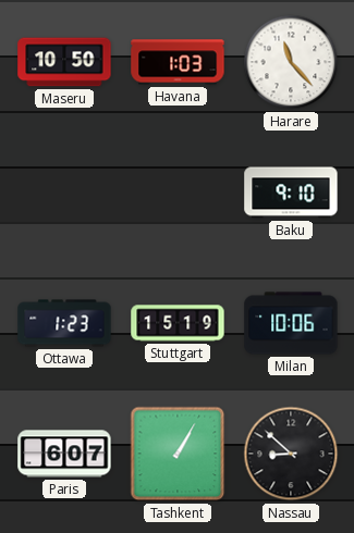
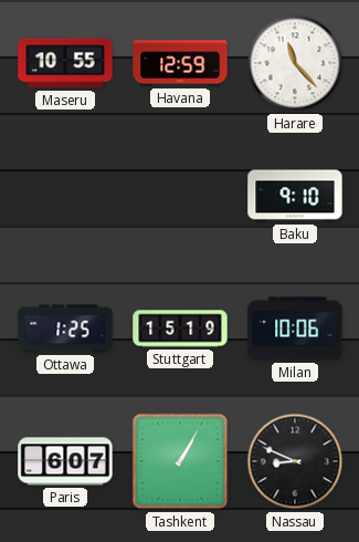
Maseru: 10:50 -> 10:55
Havana: 1:03 -> 12:59
Ottawa: 1:23 -> 1:25
Nassau: 8:52 -> 8:49
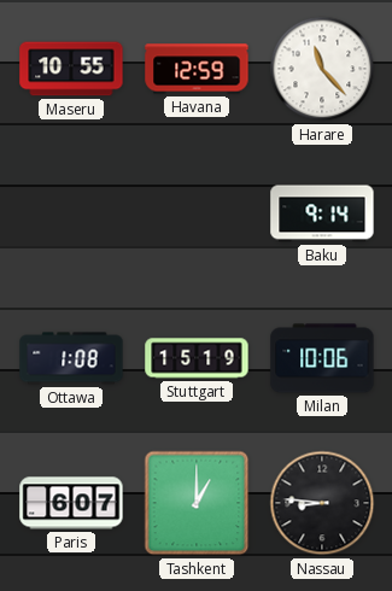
Baku: 9:10 -> 9:14
Ottawa: 1:25 -> 1:08
Tashkent: 1:05 -> 1:00
Nassau: 8:49 -> 8:46
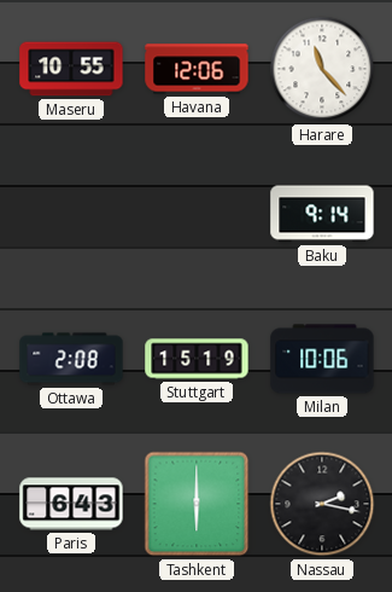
Havana: 12:59 -> 12:06
Ottawa: 1:08 -> 2:08
Paris: 6:07 -> 6:43
Tashkent: 1:00 -> 6:00
Nassau: 8:46 -> 2:17
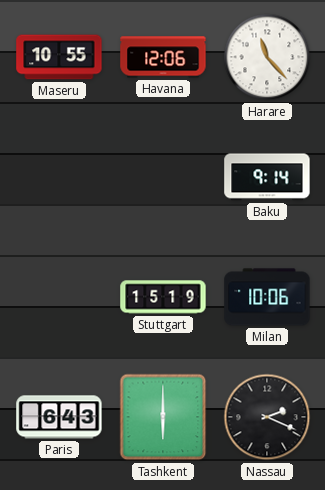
Ottawa: 2:08 -> none
Nassau: 2:17 -> 2:19
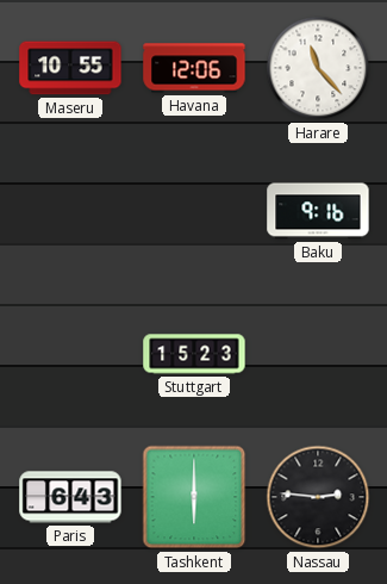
Baku: 9:14 -> 9:16
Stuttgart: 15:19 -> 15:23
Milan: 10:06 -> none
Nassau: 2:19 -> 2:46
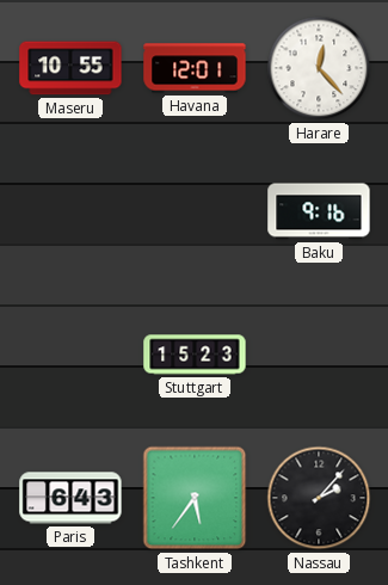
Havana: 12:06 -> 12:01
Harare: 11:23 -> 12:23
Tashkent: 6:00 -> 5:36
Nassau: 2:46 -> 2:07
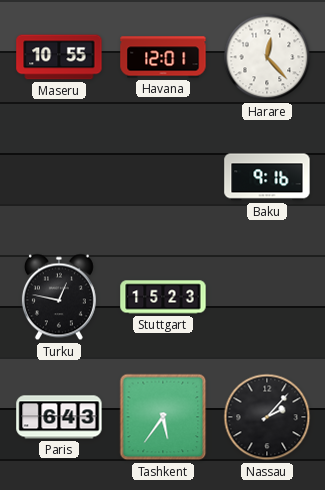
Turku: none -> 12:47
